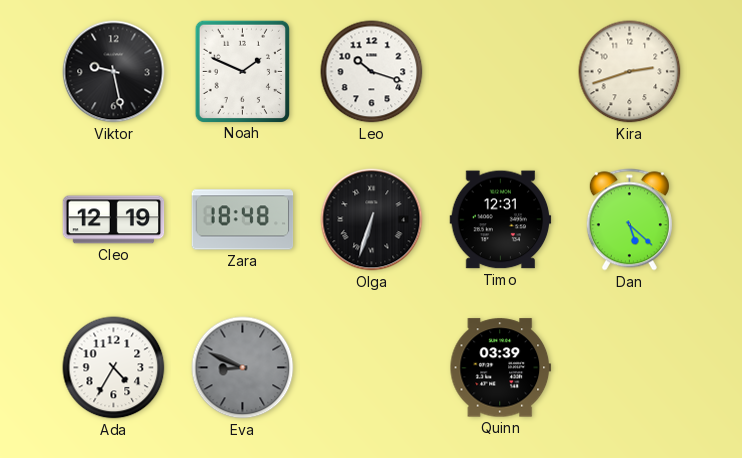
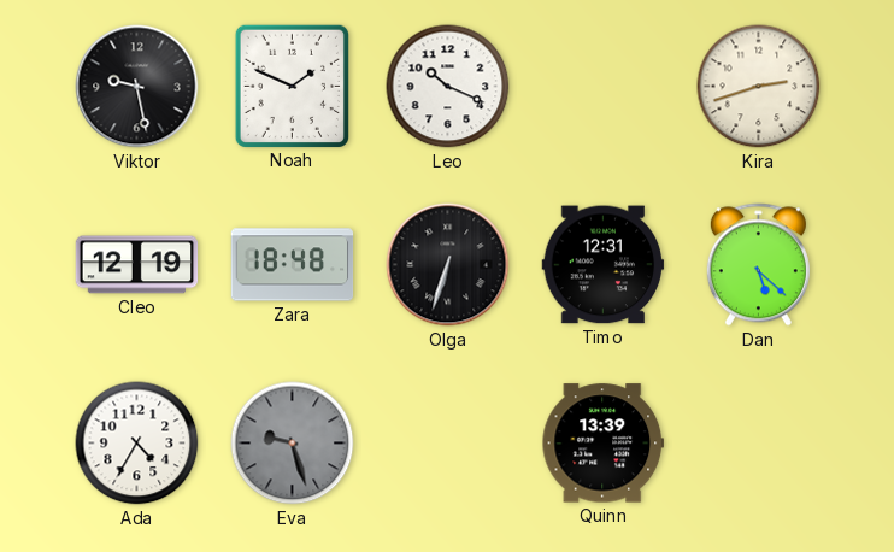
Leo: 10:18 -> 10:19
Eva: 8:49 -> 9:27
Quinn: 03:39 -> 13:39
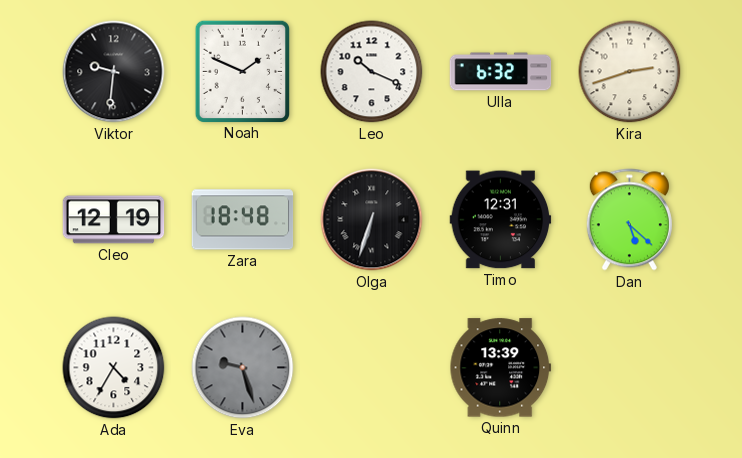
Viktor: 9:28 -> 9:31
Ulla: none -> 6:32
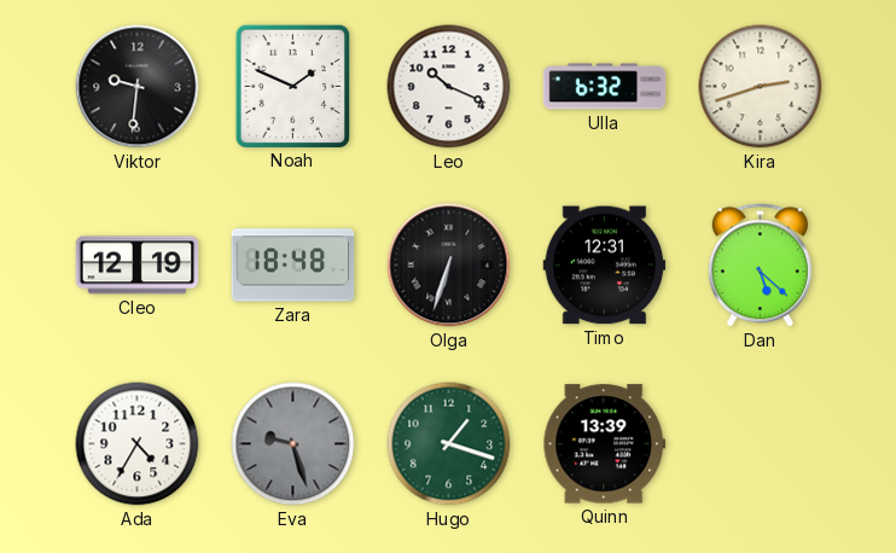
Hugo: none -> 1:18
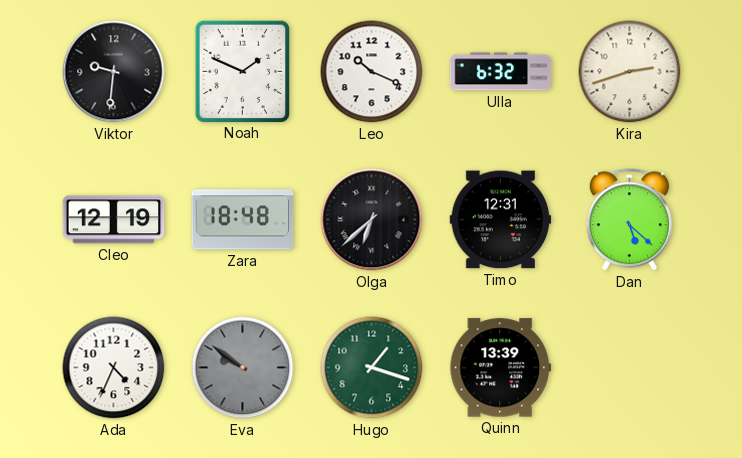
Olga: 6:33 -> 6:38
Ada: 4:35 -> 4:34
Eva: 9:27 -> 9:51
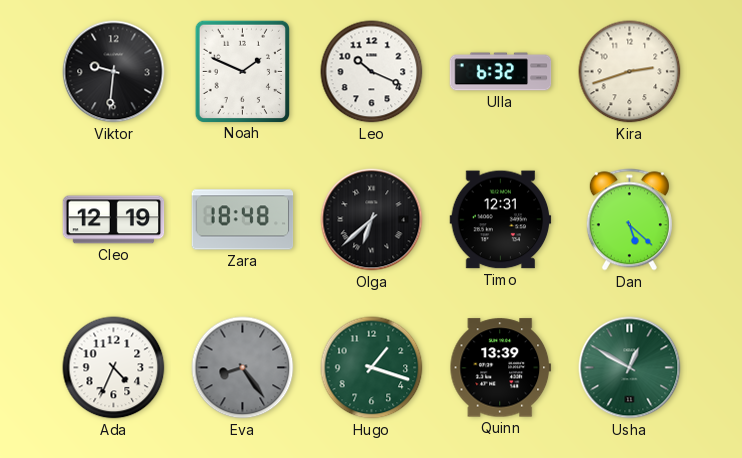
Eva: 9:51 -> 8:24
Usha: none -> 12:50
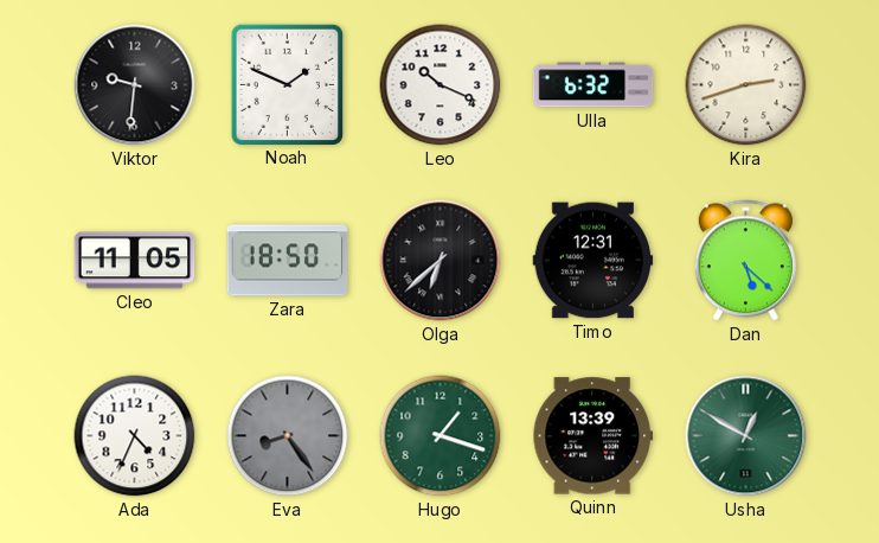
Cleo: 12:19 -> 11:05
Zara: 18:48 -> 18:50
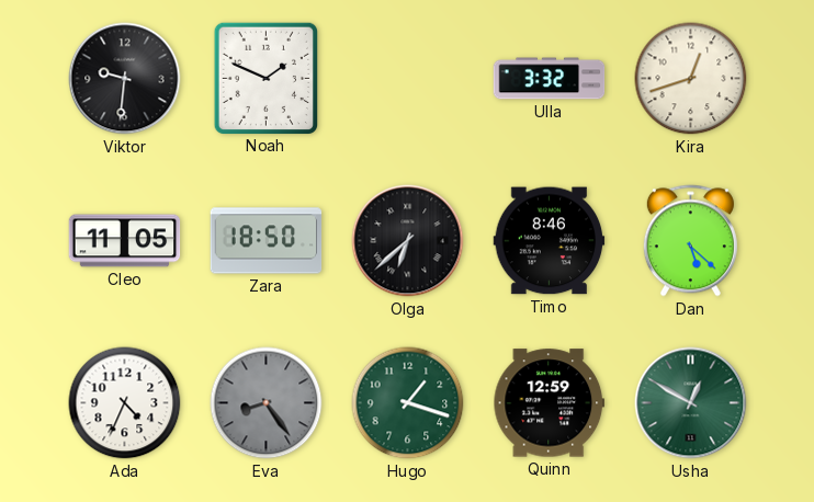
Leo: 10:19 -> none
Ulla: 6:32 -> 3:32
Kira: 2:42 -> 12:42
Timo: 12:31 -> 8:46
Quinn: 13:39 -> 12:59
